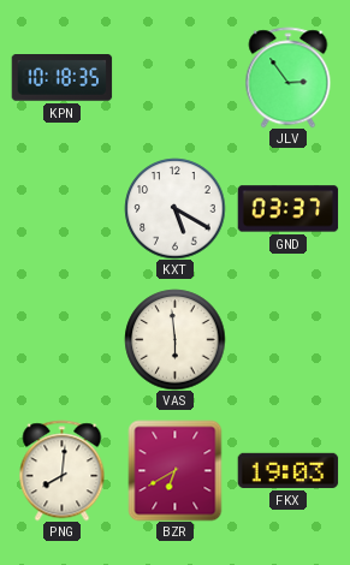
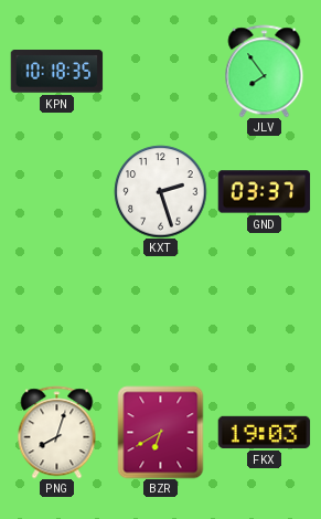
JLV: 2:54 -> 7:54
KXT: 5:20 -> 2:27
VAS: 5:59 -> none
PNG: 8:01 -> 8:03
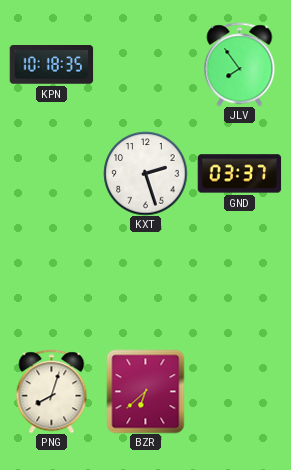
BZR: 6:40 -> 6:38
FKX: 19:03 -> none
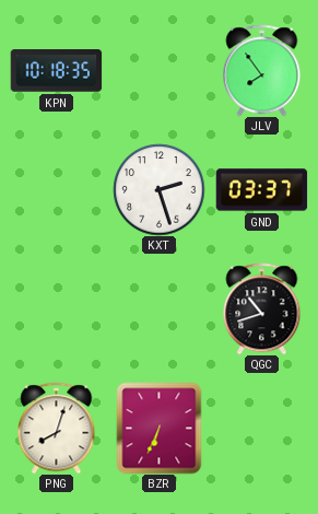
QGC: none -> 10:42
BZR: 6:38 -> 6:34
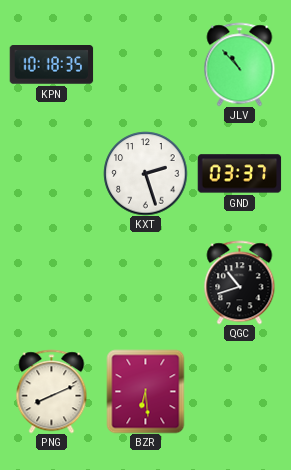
JLV: 7:54 -> 10:53
PNG: 8:03 -> 8:11
BZR: 6:34 -> 6:29
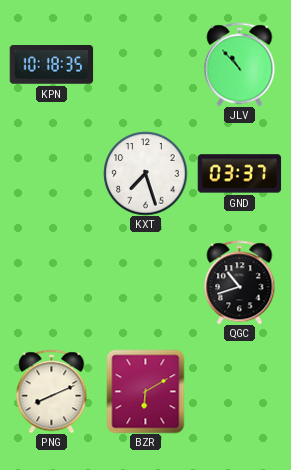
KXT: 2:27 -> 7:27
BZR: 6:29 -> 6:10
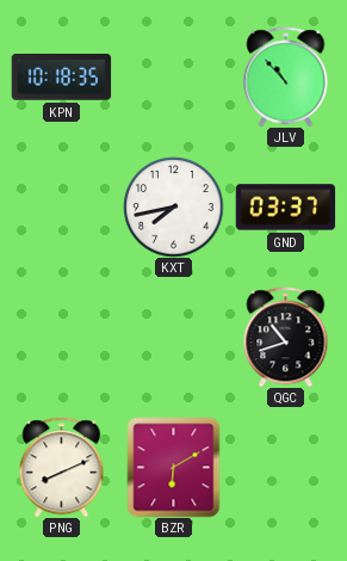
KXT: 7:27 -> 7:43
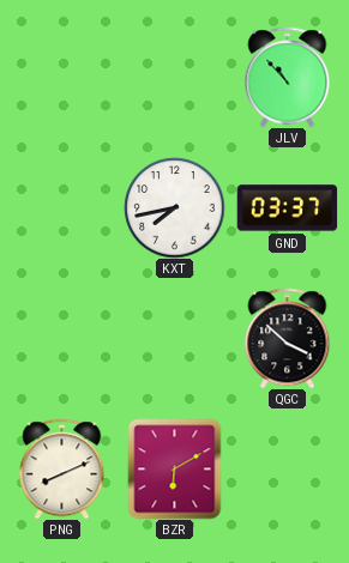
KPN: 10:18 -> none
QGC: 10:42 -> 3:52
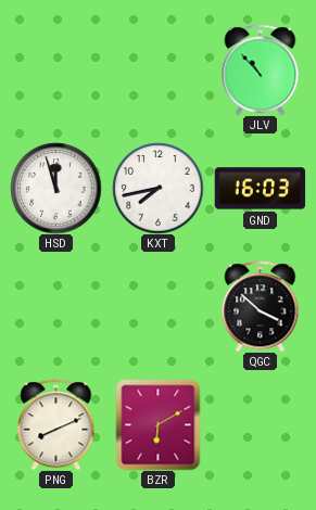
HSD: none -> 11:57
GND: 03:37 -> 16:03
